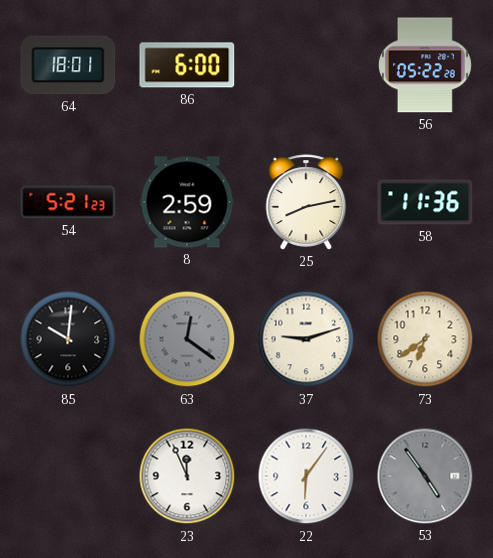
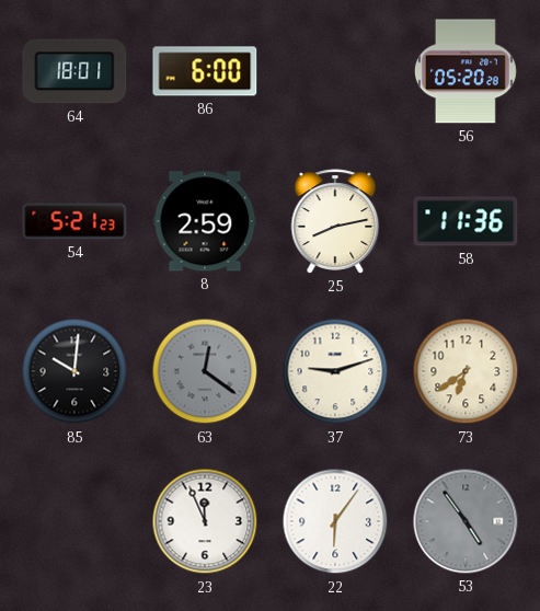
56: 05:22 -> 05:20
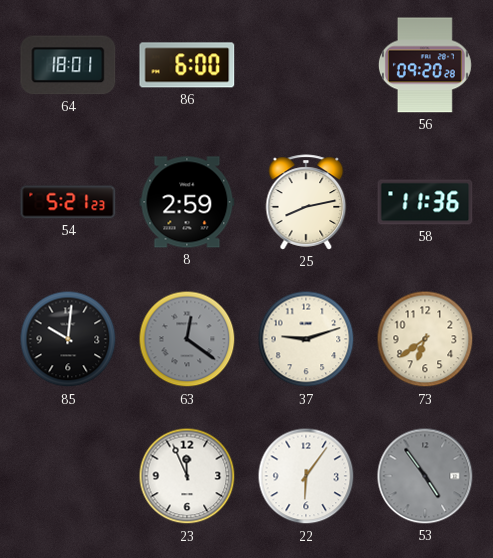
56: 05:20 -> 09:20
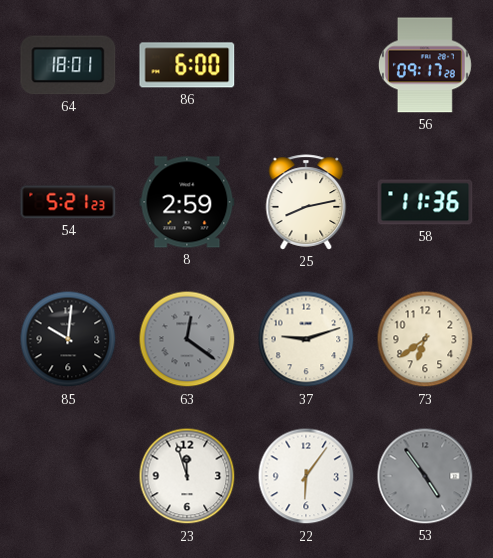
56: 09:20 -> 09:17
23: 11:56 -> 11:57
